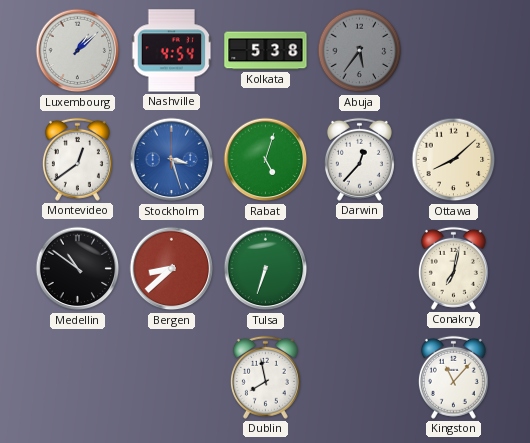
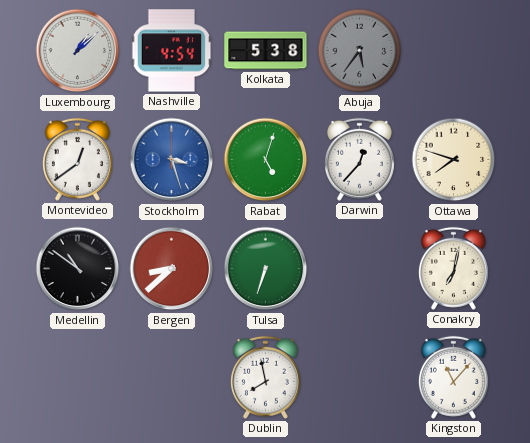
Ottawa: 8:08 -> 7:48
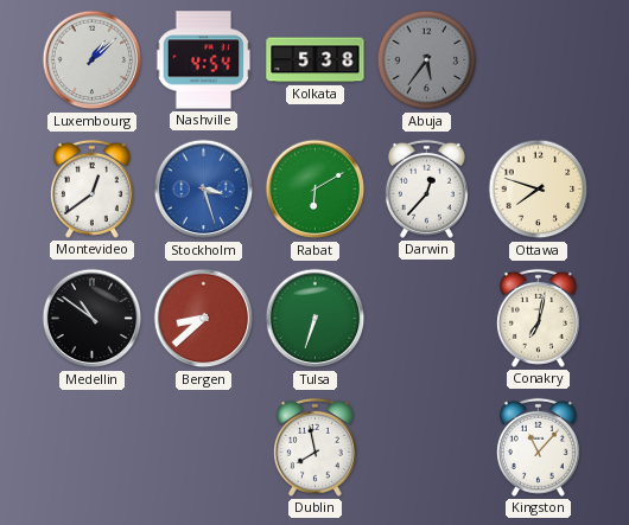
Rabat: 5:03 -> 6:10
